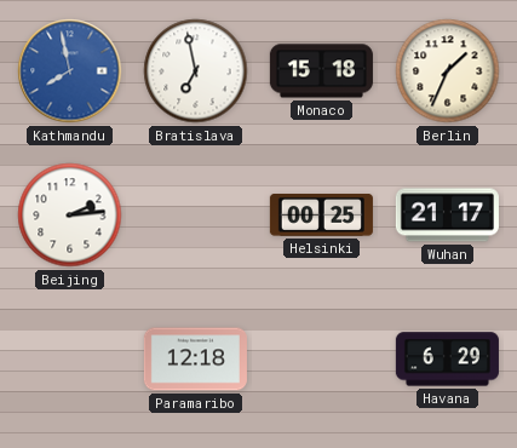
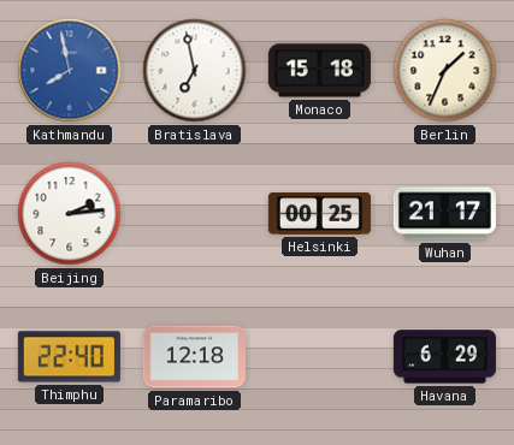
Thimphu: none -> 22:40
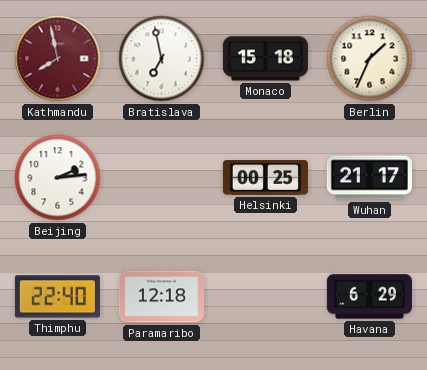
Kathmandu dial: blue -> burgundy
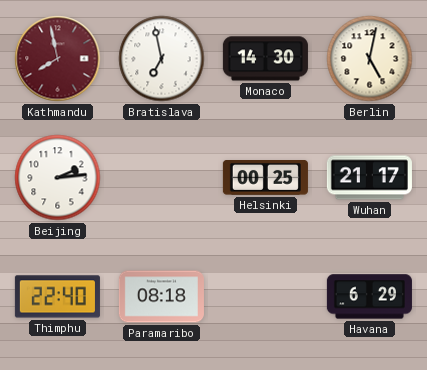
Monaco: 15:18 -> 14:30
Berlin: 1:34 -> 5:02
Paramaribo: 12:18 -> 08:18
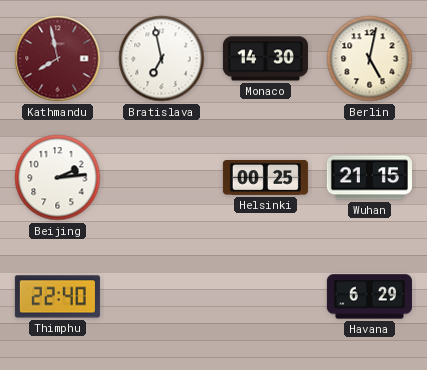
Wuhan: 21:17 -> 21:15
Paramaribo: 08:18 -> none
